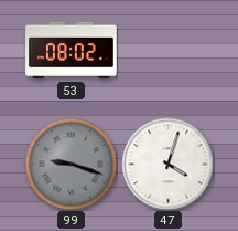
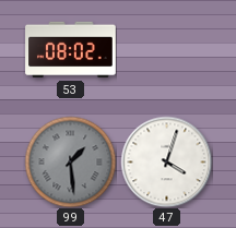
99: 9:18 -> 1:29
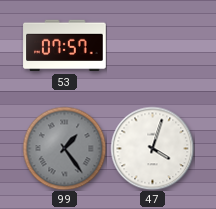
53: 08:02 -> 07:57
99: 1:29 -> 1:24
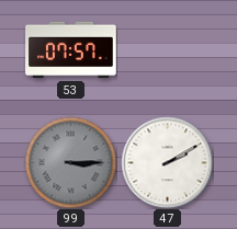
99: 1:24 -> 3:15
47: 4:03 -> 2:10
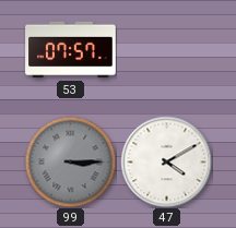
47: 2:10 -> 4:10
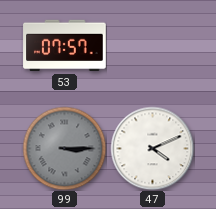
47: 4:10 -> 4:11
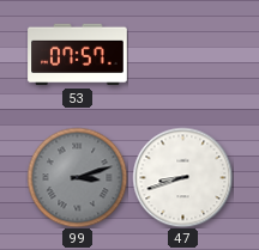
99: 3:15 -> 3:12
47: 4:11 -> 8:42
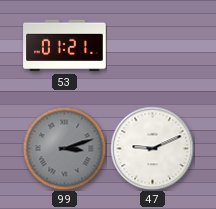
53: 07:57 -> 01:21
47: 8:42 -> 9:11
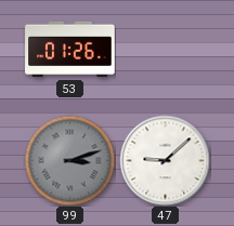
53: 01:21 -> 01:26
47: 9:11 -> 9:08
